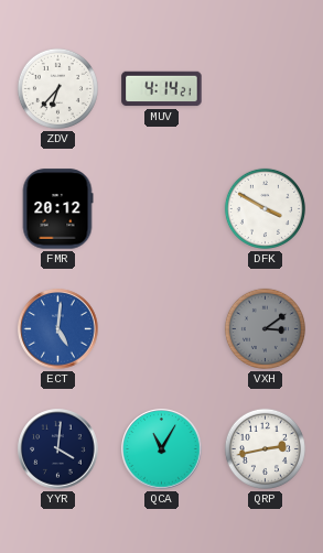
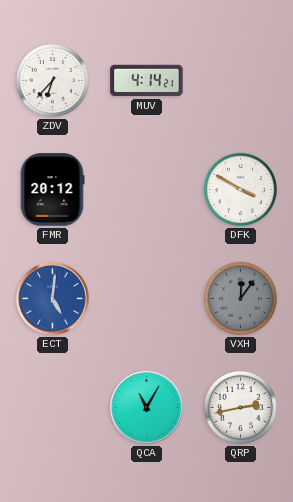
VXH: 3:09 -> 12:06
YYR: 4:01 -> none
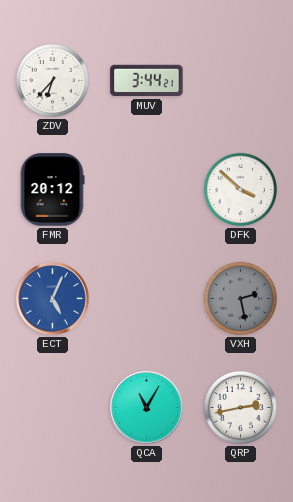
MUV: 4:14 -> 3:44
DFK: 3:50 -> 3:52
ECT: 5:01 -> 5:04
VXH: 12:06 -> 2:28
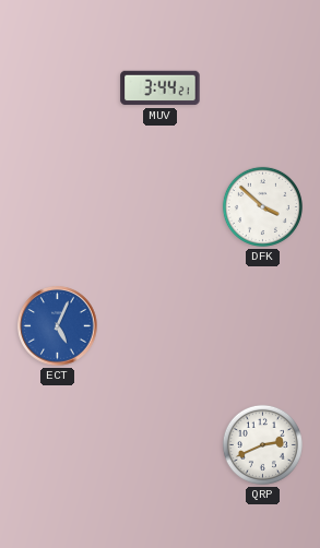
ZDV: 6:37 -> none
FMR: 20:12 -> none
VXH: 2:28 -> none
QCA: 11:05 -> none
QRP: 2:43 -> 2:41
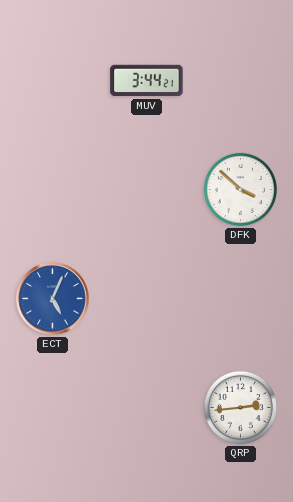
QRP: 2:41 -> 2:44
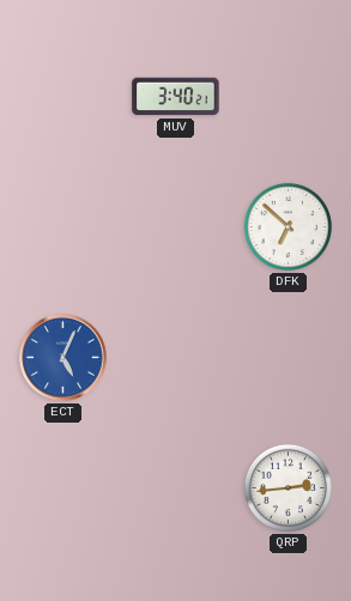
MUV: 3:44 -> 3:40
DFK: 3:52 -> 6:52
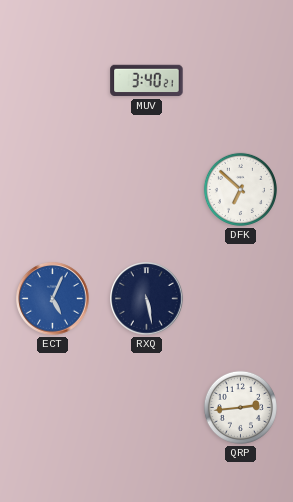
RXQ: none -> 5:28
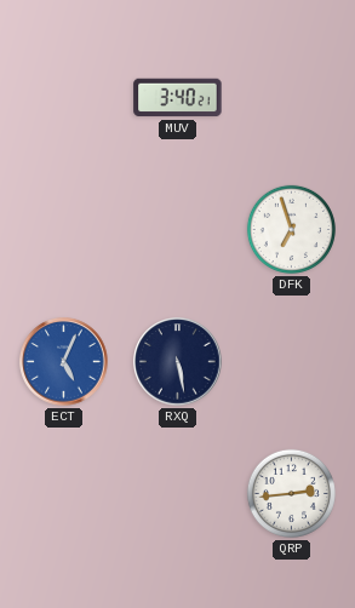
DFK: 6:52 -> 6:57
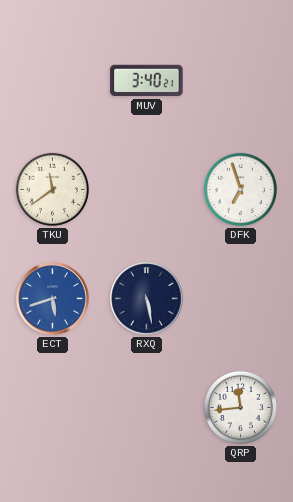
TKU: none -> 11:39
ECT: 5:04 -> 5:42
QRP: 2:44 -> 11:44
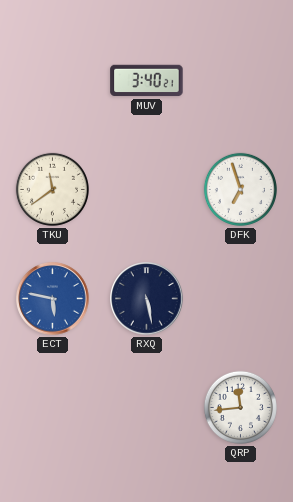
ECT: 5:42 -> 5:47
